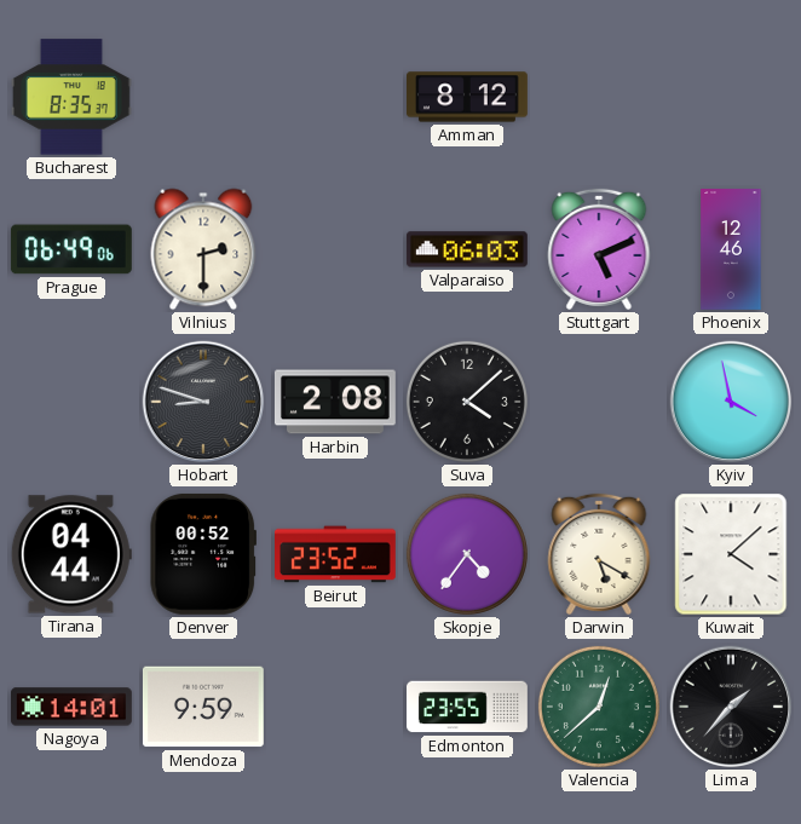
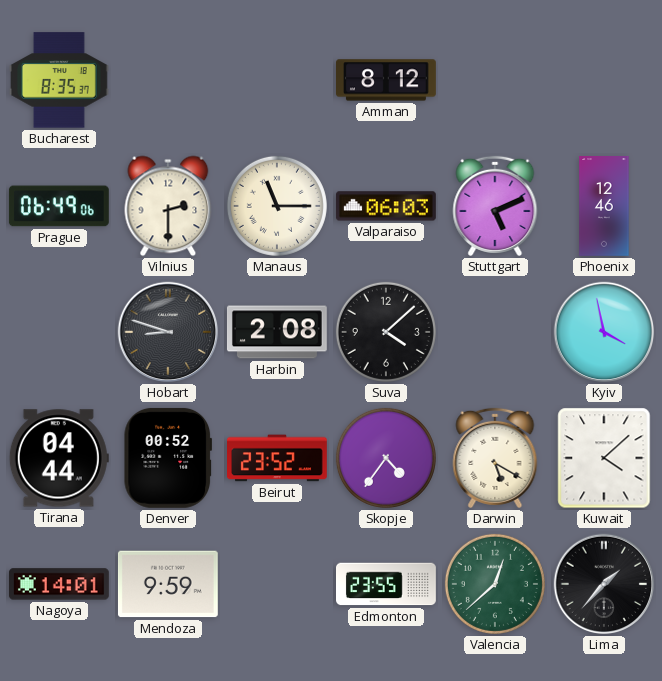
Manaus: none -> 11:15
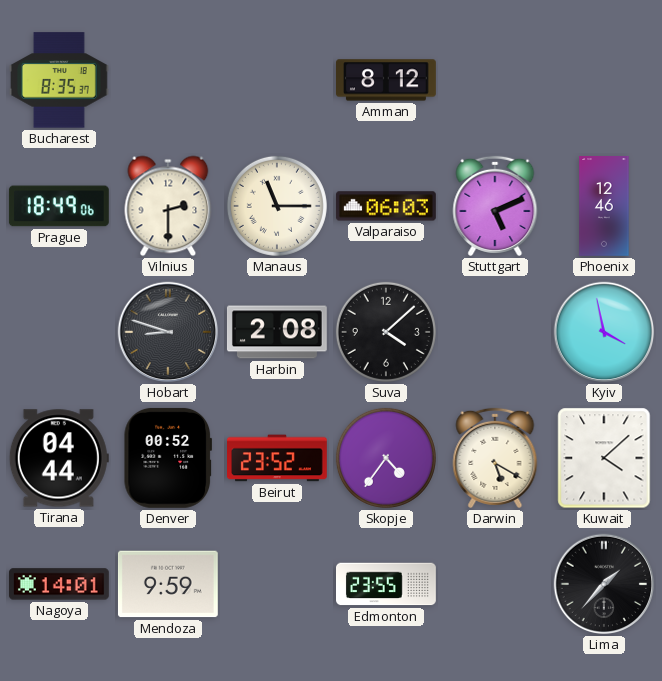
Prague: 06:49 -> 18:49
Valencia: 12:38 -> none
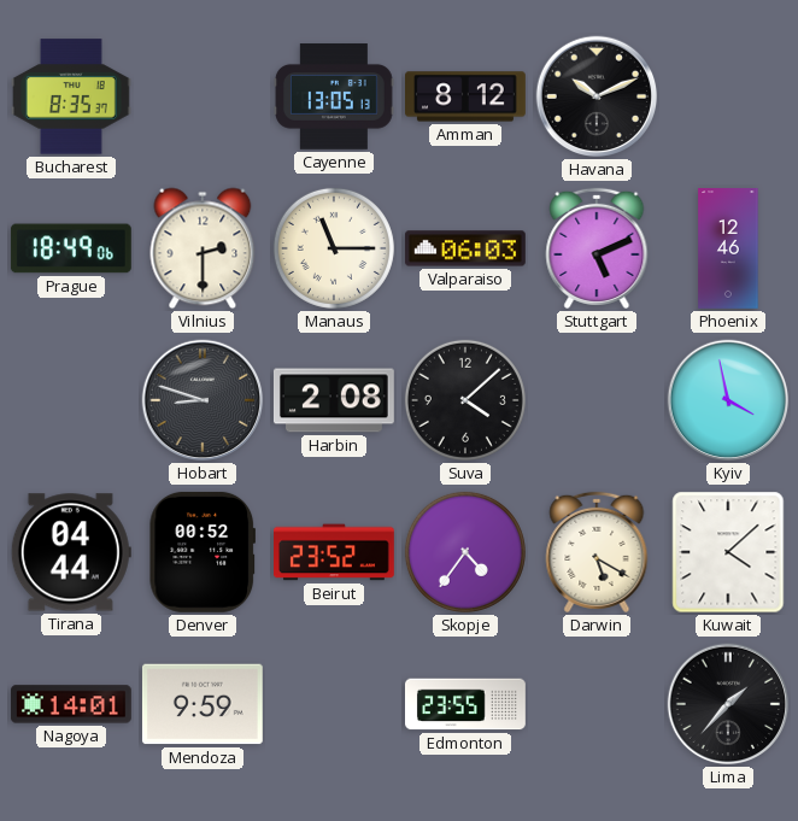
Cayenne: none -> 13:05
Havana: none -> 10:11
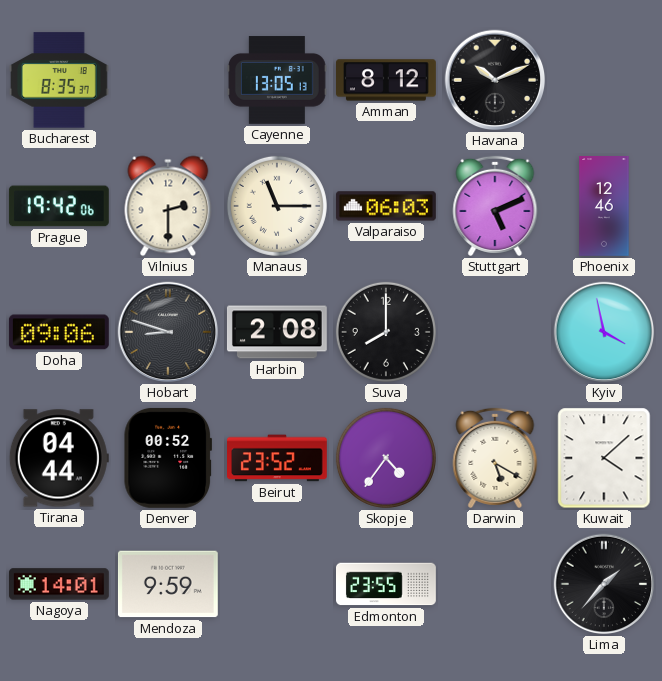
Prague: 18:49 -> 19:42
Doha: none -> 09:06
Suva: 4:08 -> 8:00
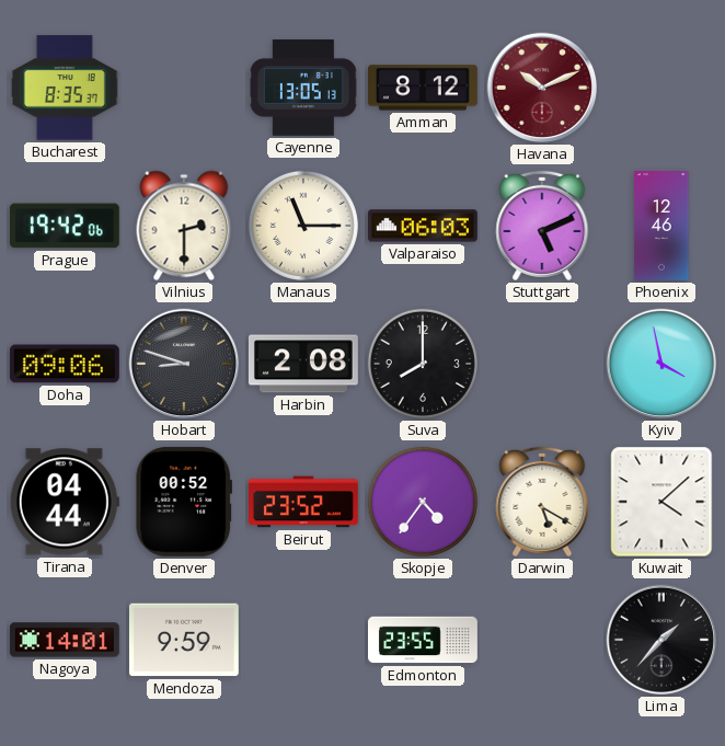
Havana dial: black -> burgundy
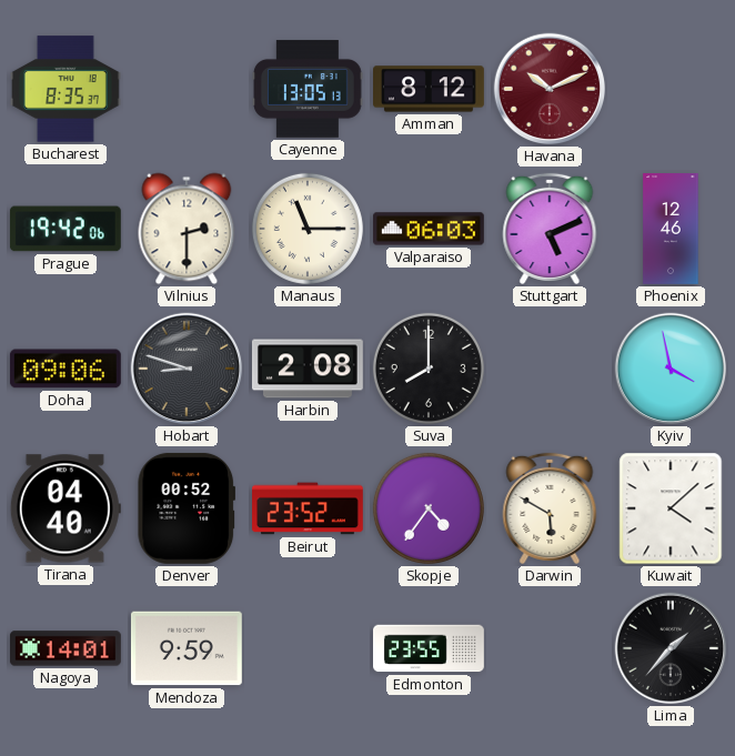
Tirana: 04:44 -> 04:40
Darwin: 5:20 -> 5:50
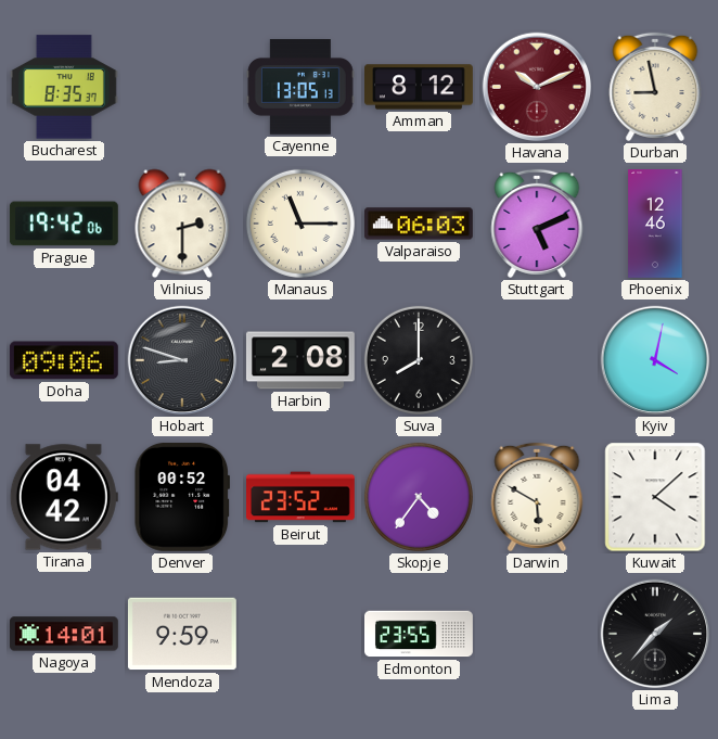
Durban: none -> 8:58
Kyiv: 3:58 -> 4:02
Tirana: 04:40 -> 04:42
